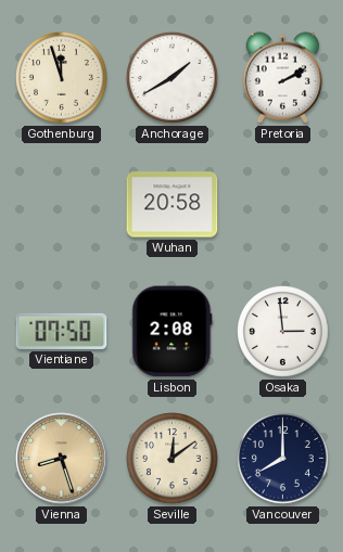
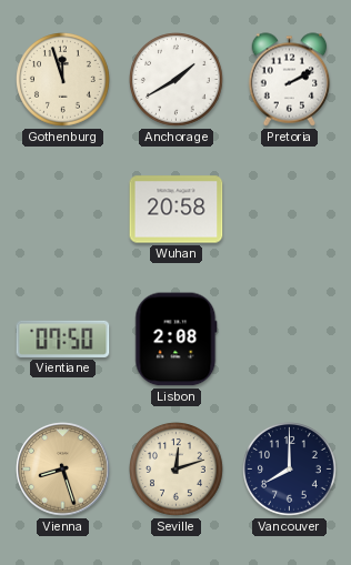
Osaka: 2:59 -> none
Seville: 12:09 -> 12:12
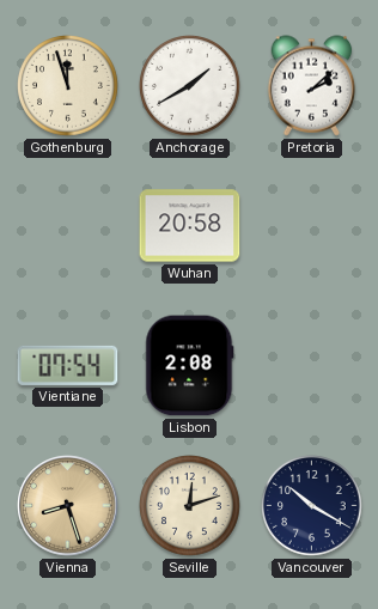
Pretoria: 2:10 -> 2:08
Vientiane: 07:50 -> 07:54
Vancouver: 8:00 -> 10:20
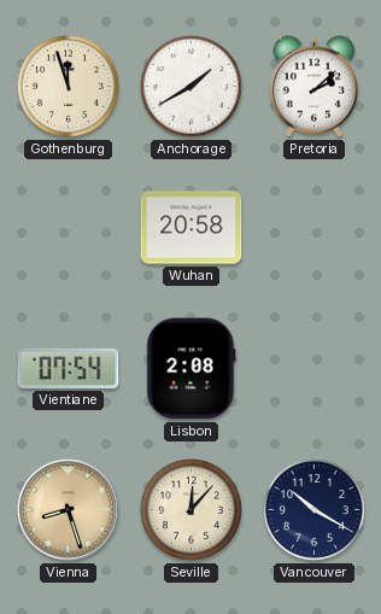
Seville: 12:12 -> 12:07
